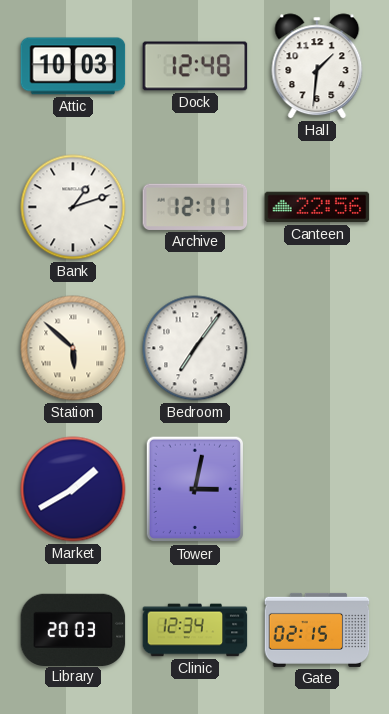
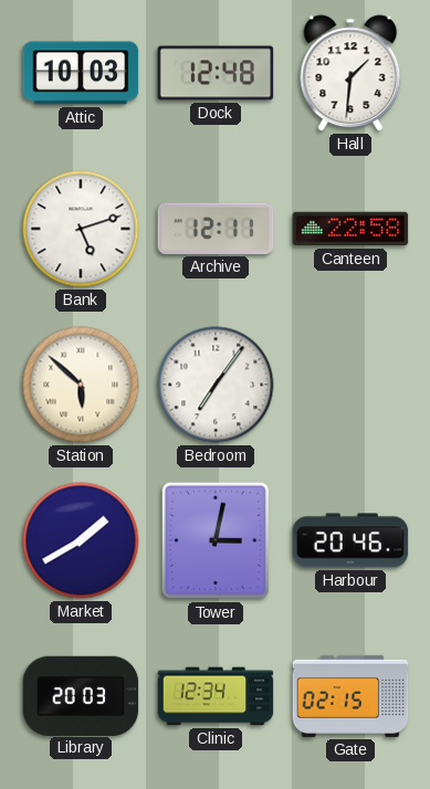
Bank: 1:12 -> 5:12
Canteen: 22:56 -> 22:58
Harbour: none -> 20:46
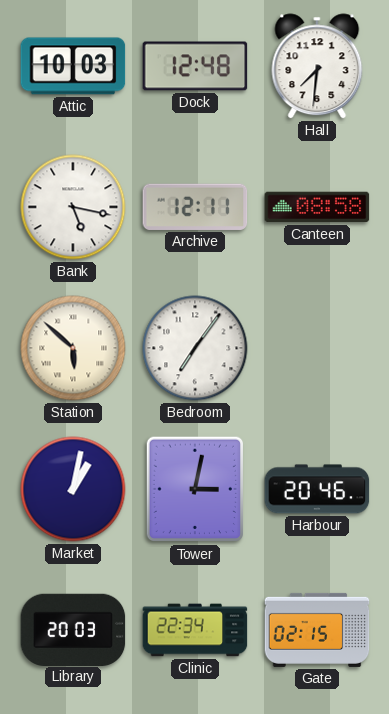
Hall: 1:31 -> 7:31
Bank: 5:12 -> 5:17
Canteen: 22:58 -> 08:58
Market: 1:40 -> 1:02
Clinic: 12:34 -> 22:34
